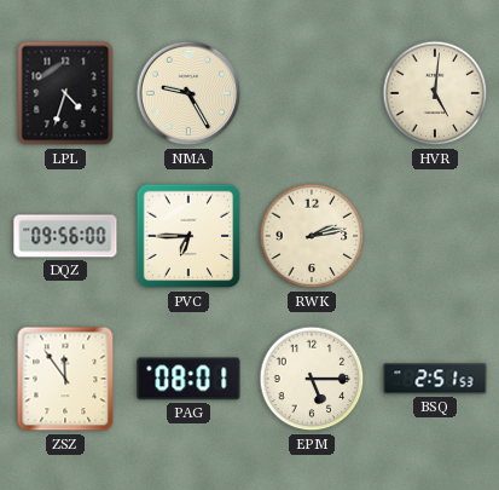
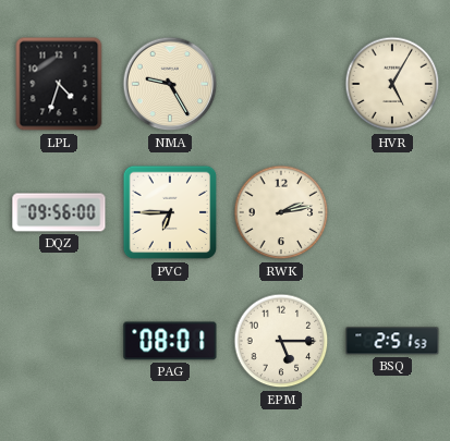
HVR: 5:01 -> 5:05
ZSZ: 11:54 -> none
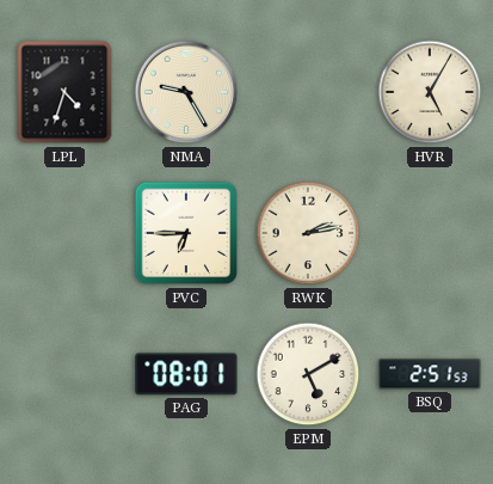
DQZ: 09:56 -> none
EPM: 5:15 -> 5:10
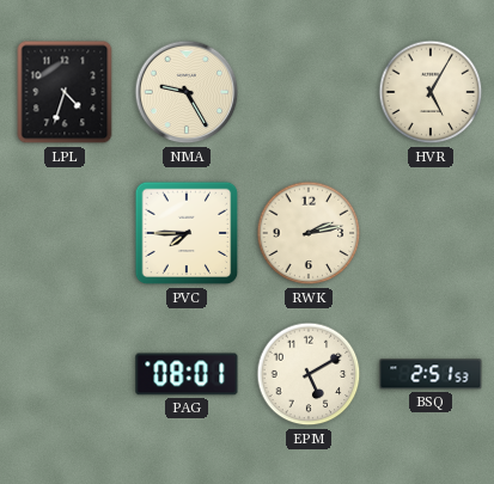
PVC: 6:45 -> 7:45
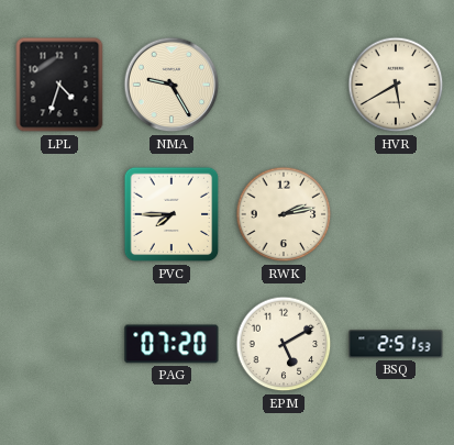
HVR: 5:05 -> 5:40
PAG: 08:01 -> 07:20
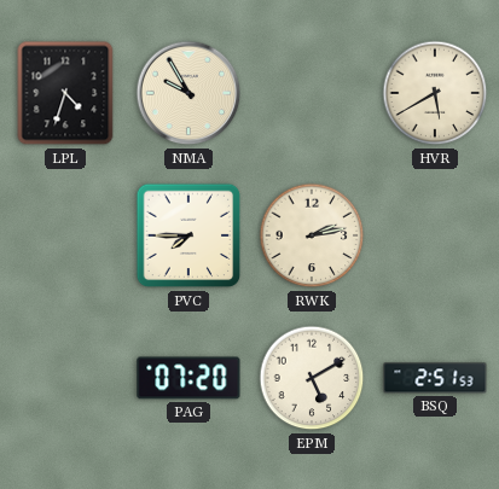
NMA: 9:25 -> 9:55
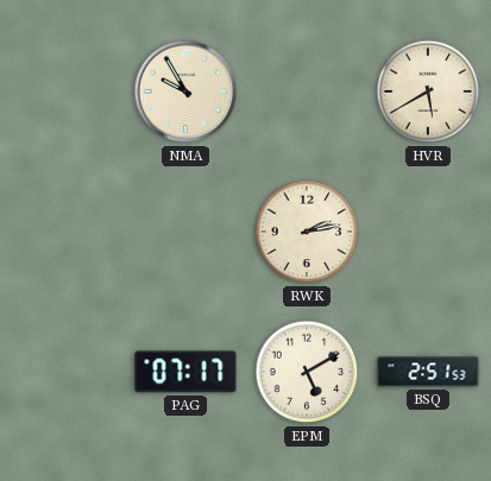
LPL: 4:33 -> none
PVC: 7:45 -> none
PAG: 07:20 -> 07:17
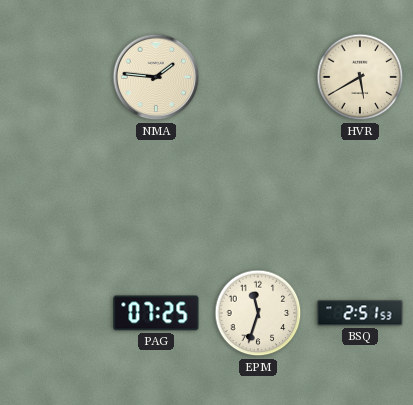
NMA: 9:55 -> 1:46
RWK: 2:13 -> none
PAG: 07:17 -> 07:25
EPM: 5:10 -> 11:33
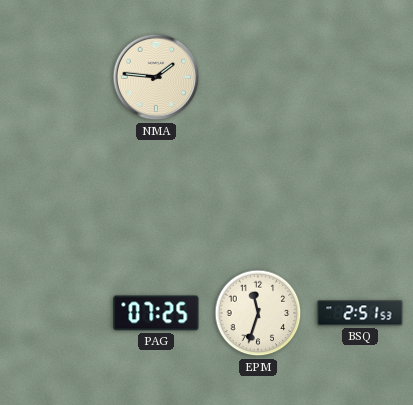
HVR: 5:40 -> none
